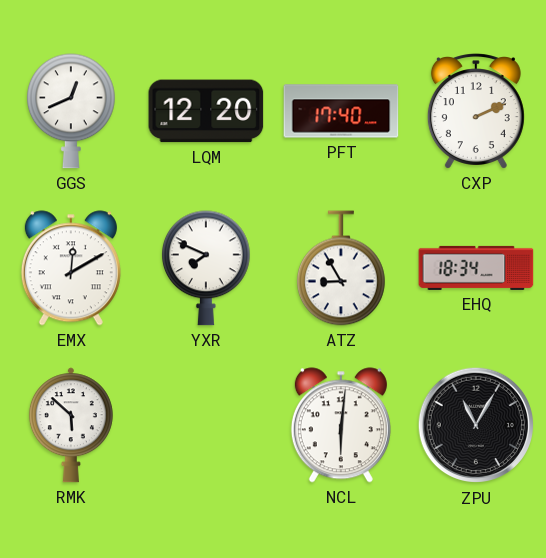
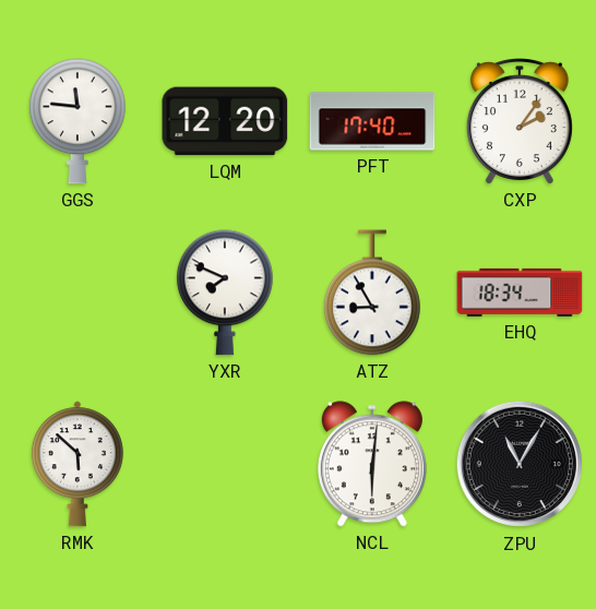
GGS: 12:41 -> 11:46
CXP: 2:11 -> 2:06
EMX: 12:10 -> none
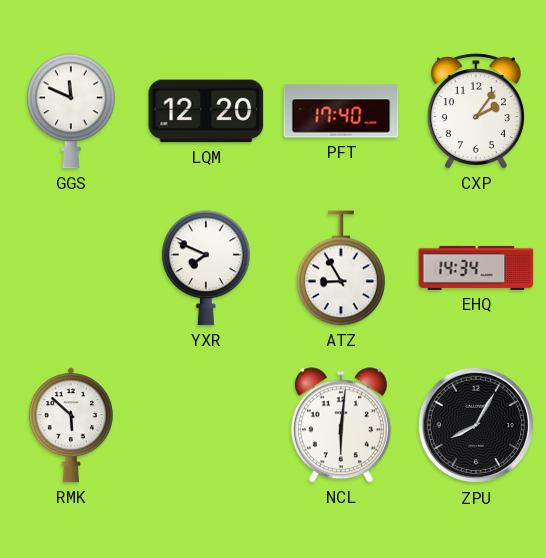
GGS: 11:46 -> 11:49
EHQ: 18:34 -> 14:34
ZPU: 11:05 -> 8:05
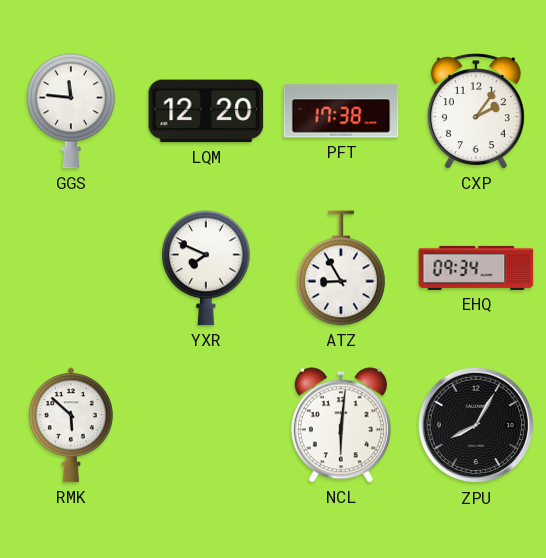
GGS: 11:49 -> 11:46
PFT: 17:40 -> 17:38
EHQ: 14:34 -> 09:34
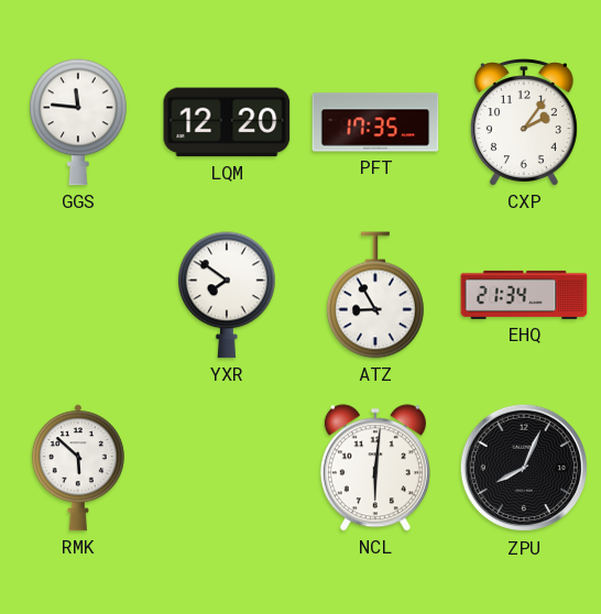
PFT: 17:38 -> 17:35
YXR: 7:49 -> 7:51
EHQ: 09:34 -> 21:34
ZPU: 8:05 -> 8:04
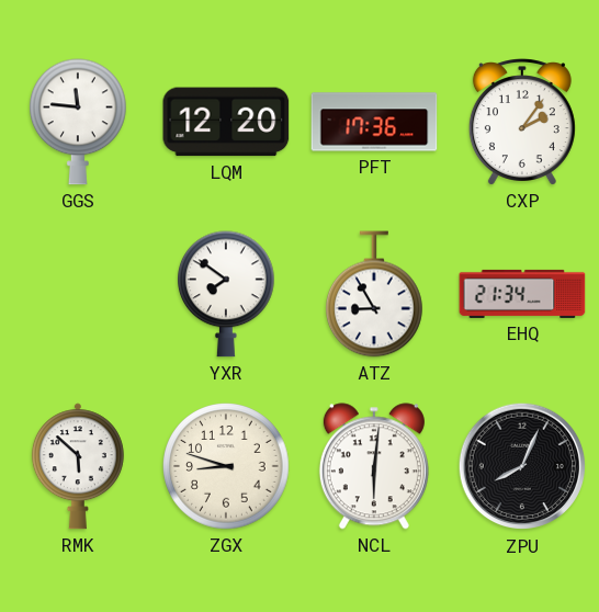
PFT: 17:35 -> 17:36
ZGX: none -> 8:48
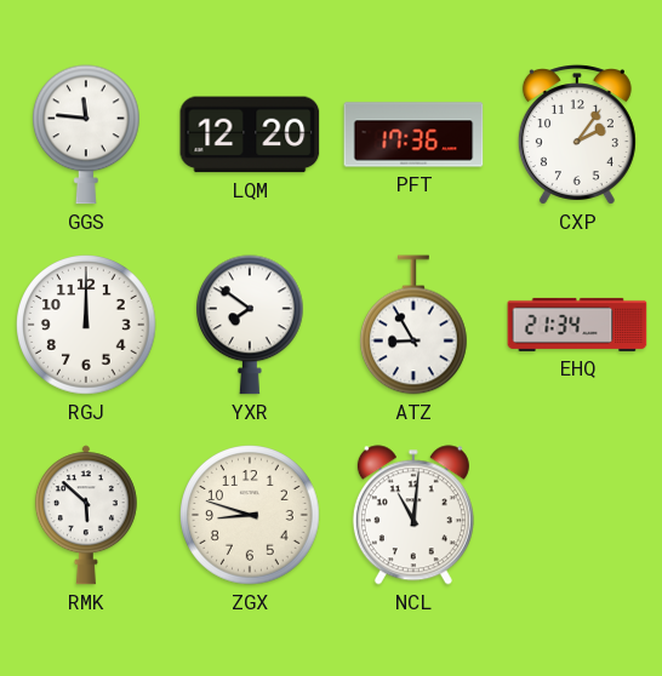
RGJ: none -> 12:00
NCL: 6:01 -> 11:01
ZPU: 8:04 -> none
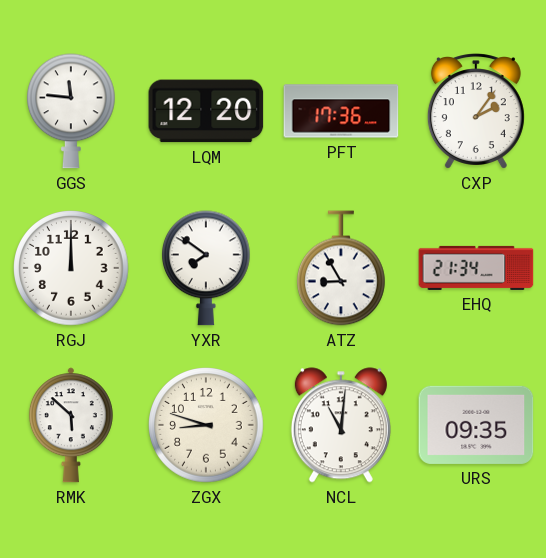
URS: none -> 09:35
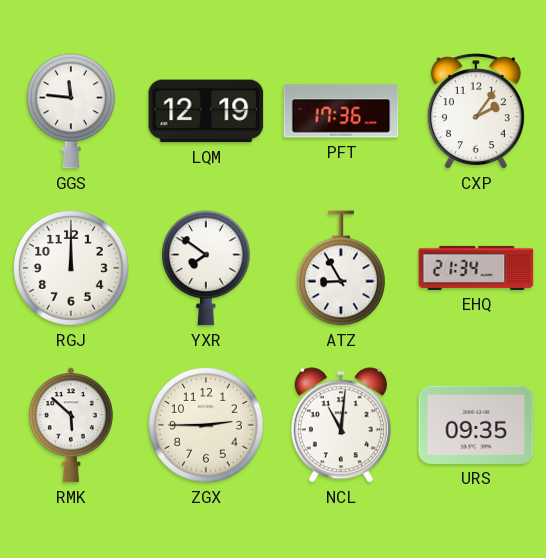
LQM: 12:20 -> 12:19
ZGX: 8:48 -> 2:45
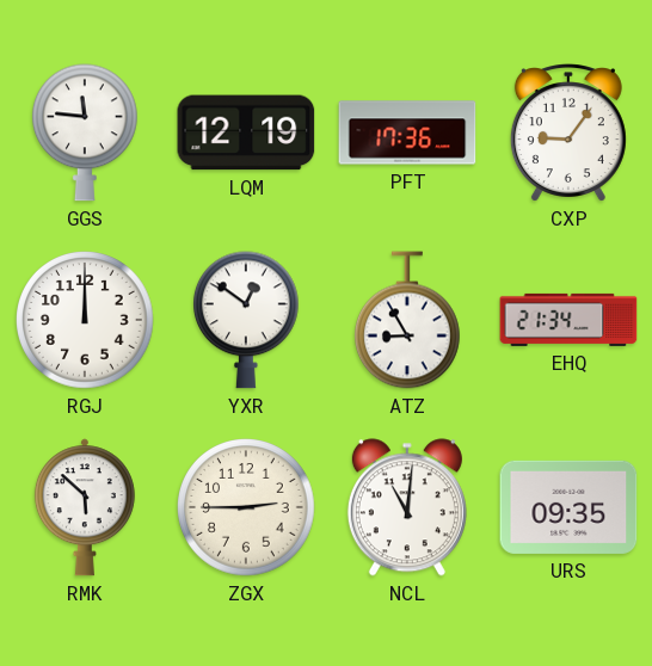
CXP: 2:06 -> 9:06
YXR: 7:51 -> 12:51
